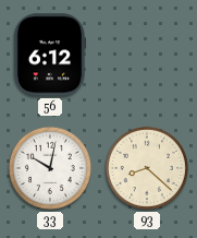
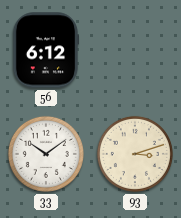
33: 10:02 -> 10:09
93: 8:22 -> 3:12
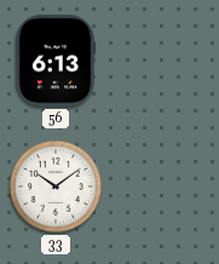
56: 6:12 -> 6:13
93: 3:12 -> none
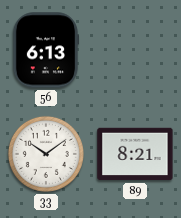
89: none -> 8:21
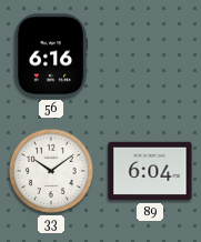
56: 6:13 -> 6:16
89: 8:21 -> 6:04
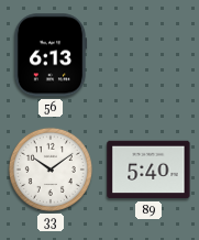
56: 6:16 -> 6:13
89: 6:04 -> 5:40
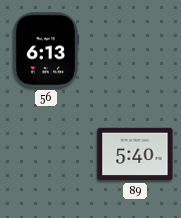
33: 10:09 -> none
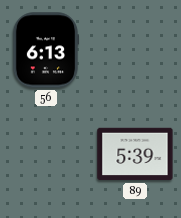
89: 5:40 -> 5:39
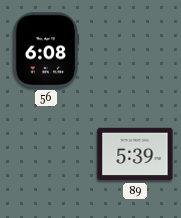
56: 6:13 -> 6:08
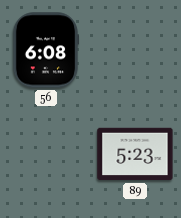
89: 5:39 -> 5:23
